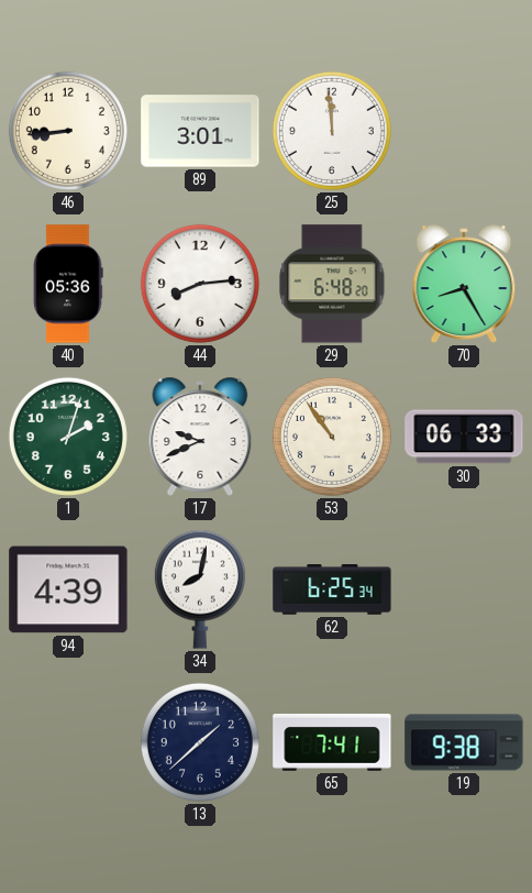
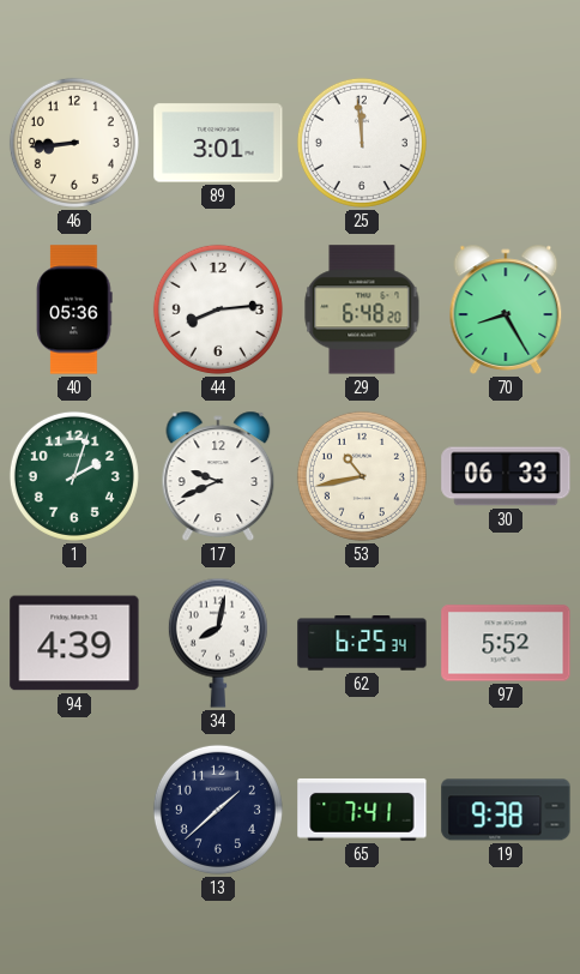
53: 10:54 -> 10:43
97: none -> 5:52
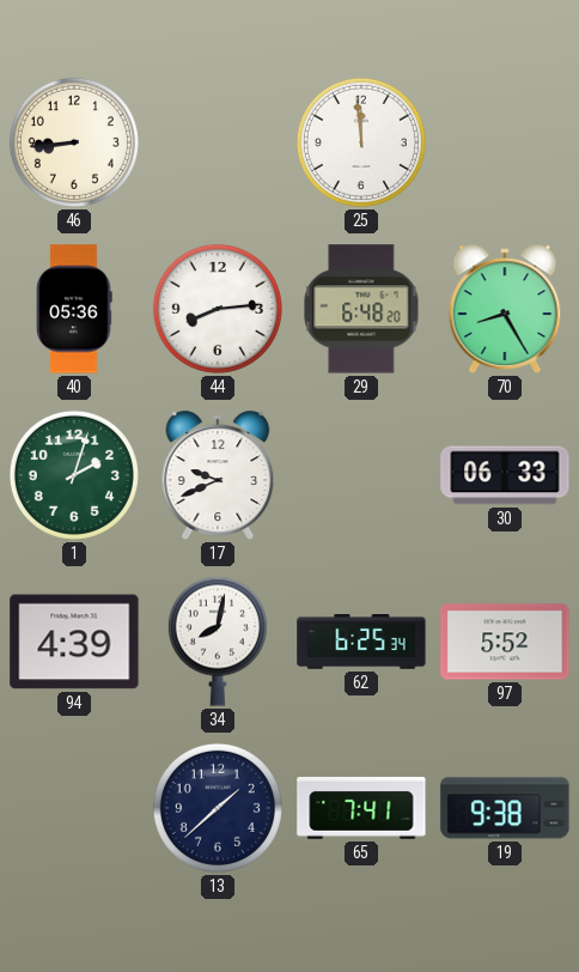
89: 3:01 -> none
53: 10:43 -> none
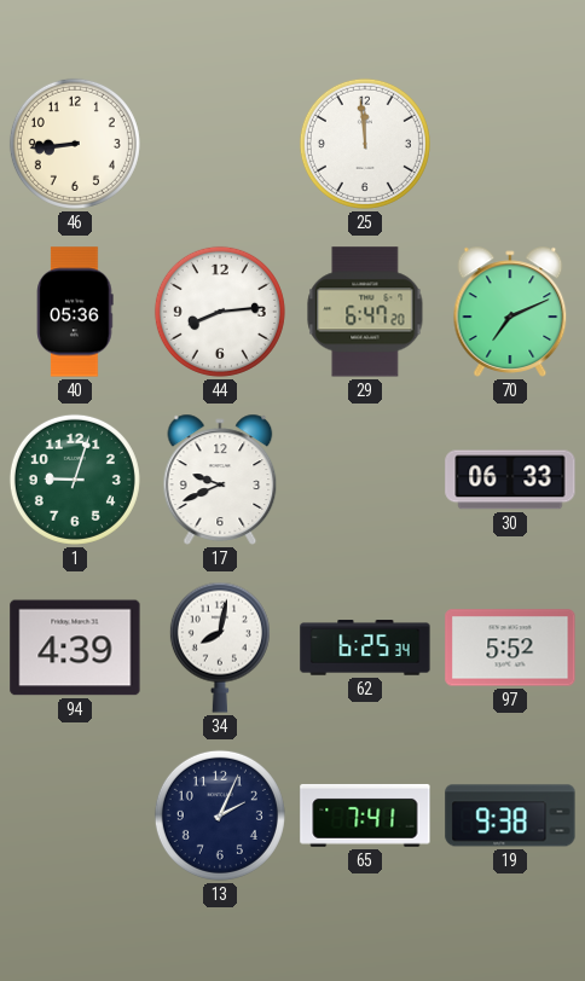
29: 6:48 -> 6:47
70: 8:25 -> 7:11
1: 2:03 -> 9:03
13: 1:38 -> 2:04
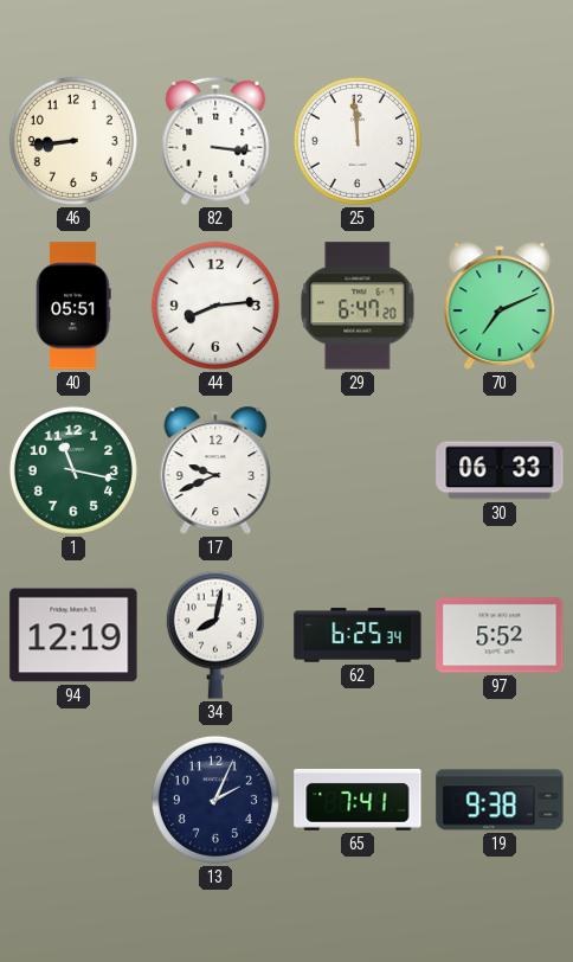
82: none -> 3:16
40: 05:36 -> 05:51
1: 9:03 -> 11:17
94: 4:39 -> 12:19
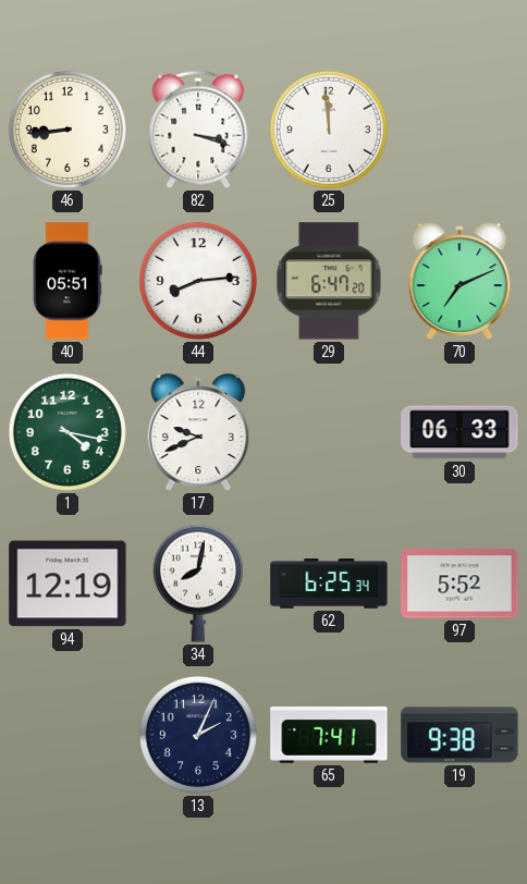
82: 3:16 -> 3:18
1: 11:17 -> 4:17
